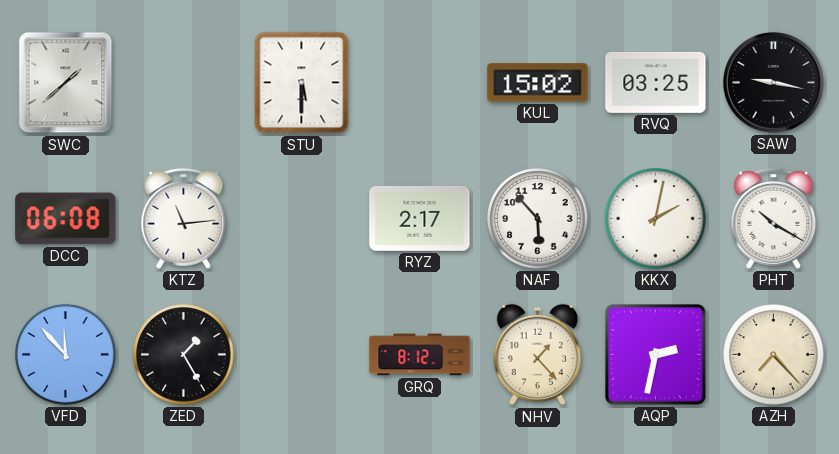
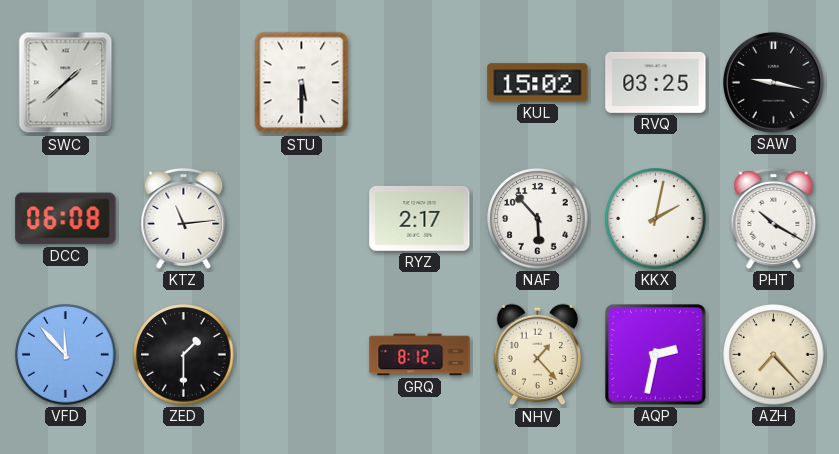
ZED: 1:25 -> 1:30
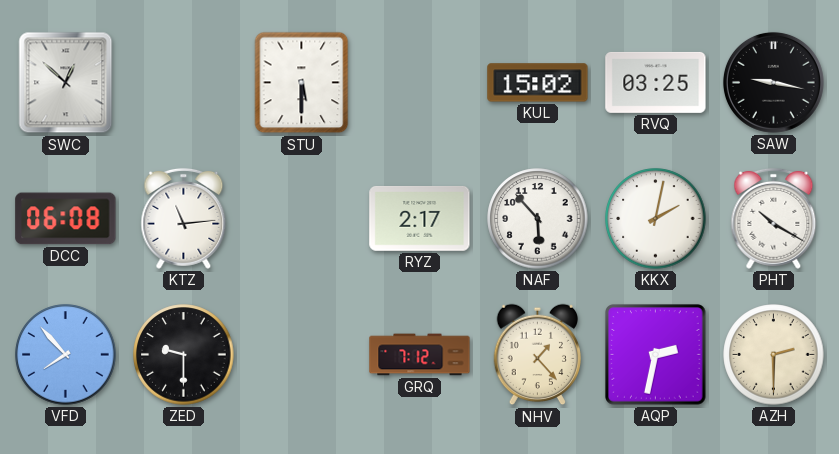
SWC: 1:38 -> 12:52
VFD: 11:53 -> 7:53
ZED: 1:30 -> 9:30
GRQ: 8:12 -> 7:12
AZH: 7:23 -> 2:30
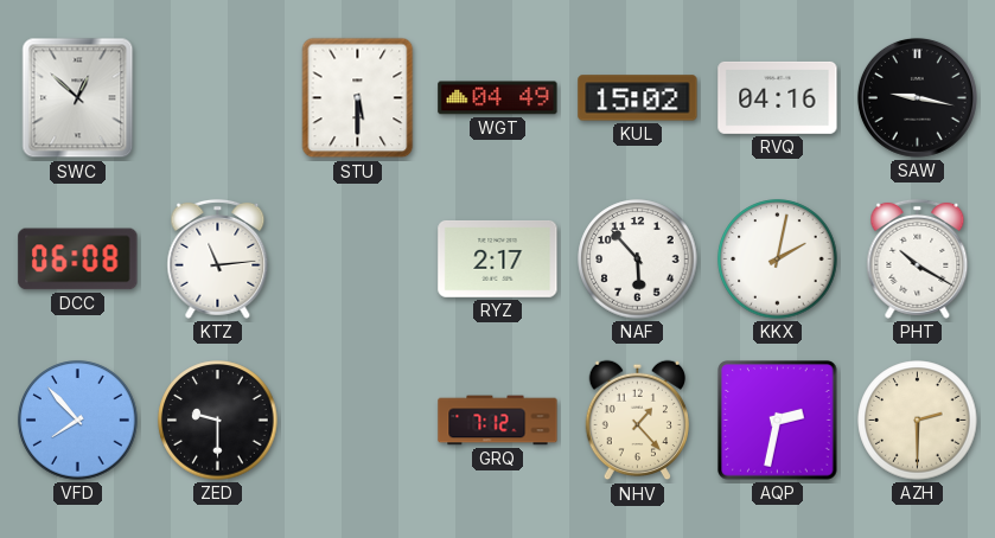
WGT: none -> 04:49
RVQ: 03:25 -> 04:16
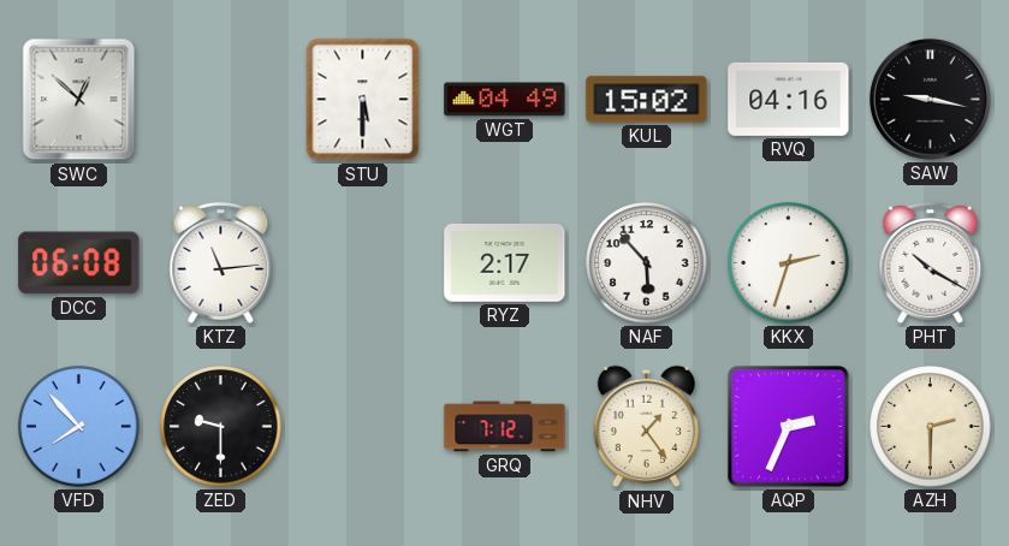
KKX: 2:02 -> 2:33
NHV: 1:23 -> 1:24
AQP: 2:32 -> 2:34
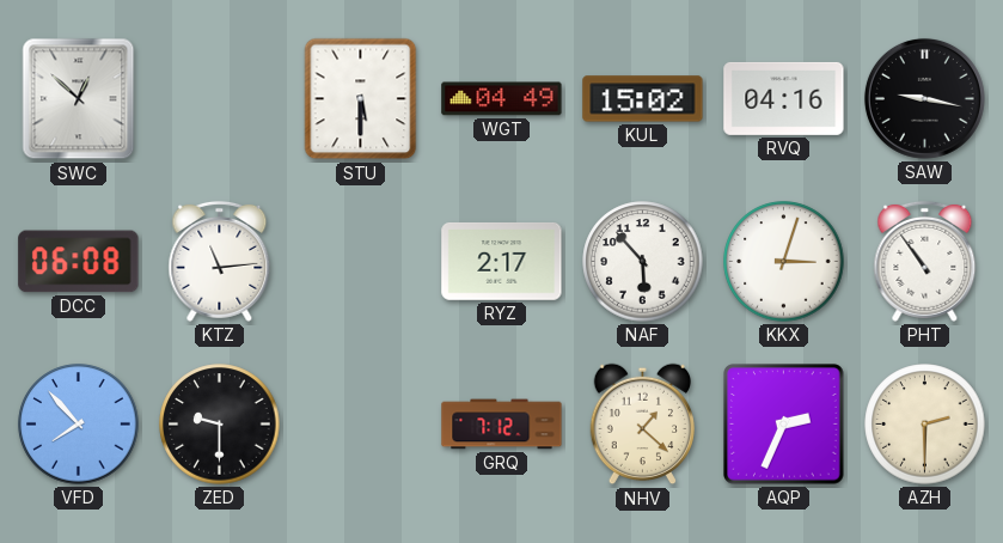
KKX: 2:33 -> 3:03
PHT: 10:20 -> 10:54
NHV: 1:24 -> 1:22
